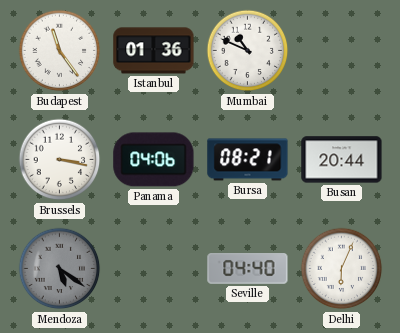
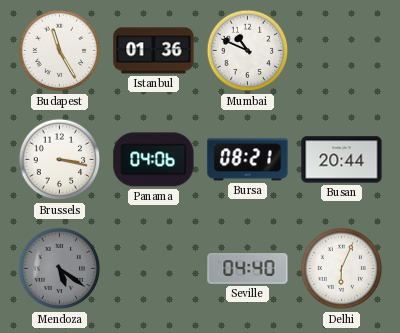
Budapest: 11:24 -> 11:25
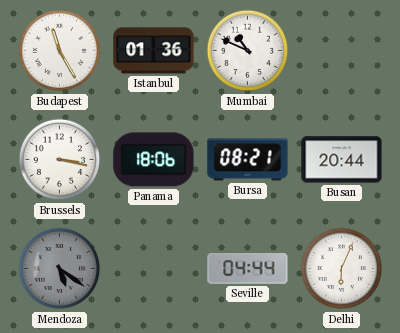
Panama: 04:06 -> 18:06
Seville: 04:40 -> 04:44
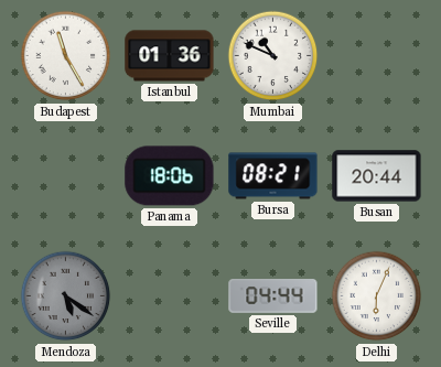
Brussels: 3:17 -> none
